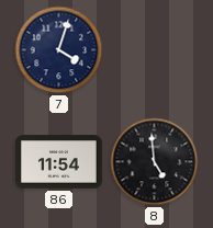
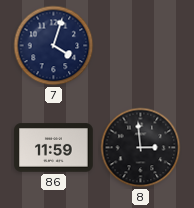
86: 11:54 -> 11:59
8: 4:59 -> 2:59
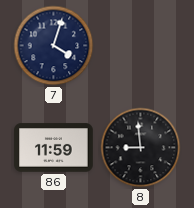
8: 2:59 -> 8:59
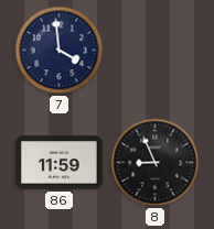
7: 4:03 -> 3:59
8: 8:59 -> 8:56
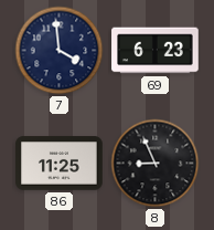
69: none -> 6:23
86: 11:59 -> 11:25
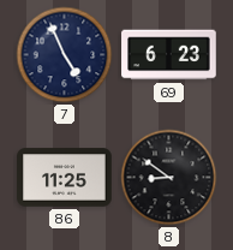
7: 3:59 -> 4:56
8: 8:56 -> 8:51
